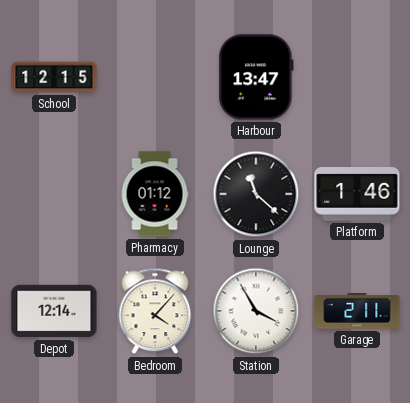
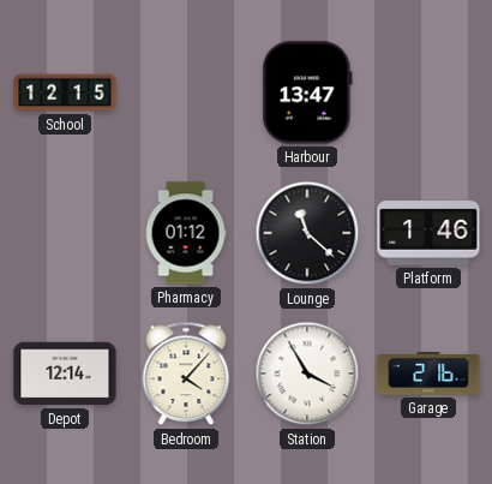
Garage: 2:11 -> 2:16
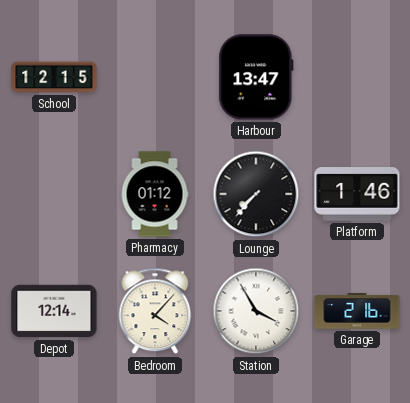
Lounge: 11:22 -> 7:37
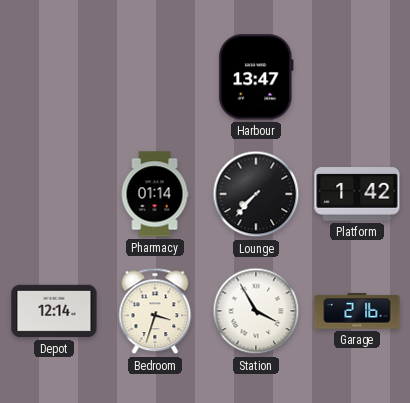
School: 12:15 -> none
Pharmacy: 01:12 -> 01:14
Platform: 1:46 -> 1:42
Bedroom: 4:07 -> 3:33
